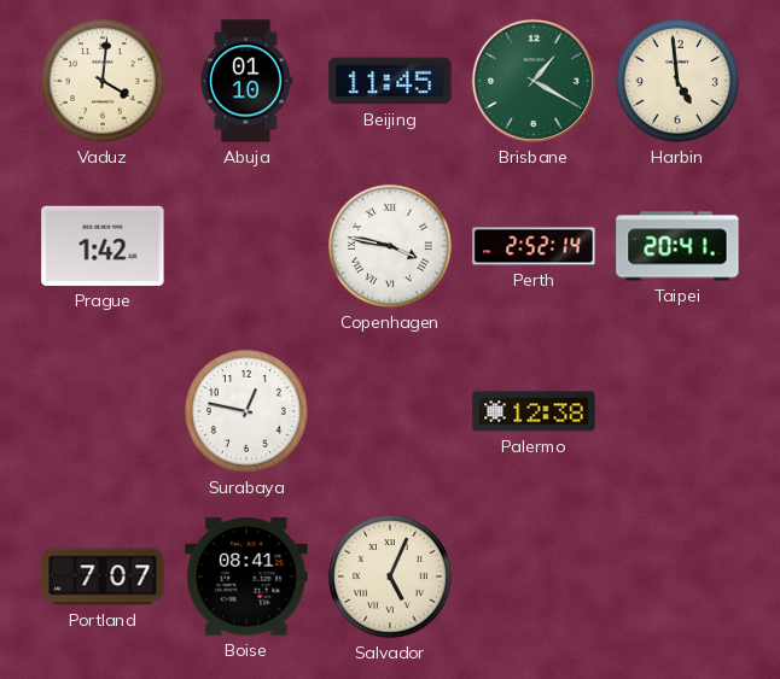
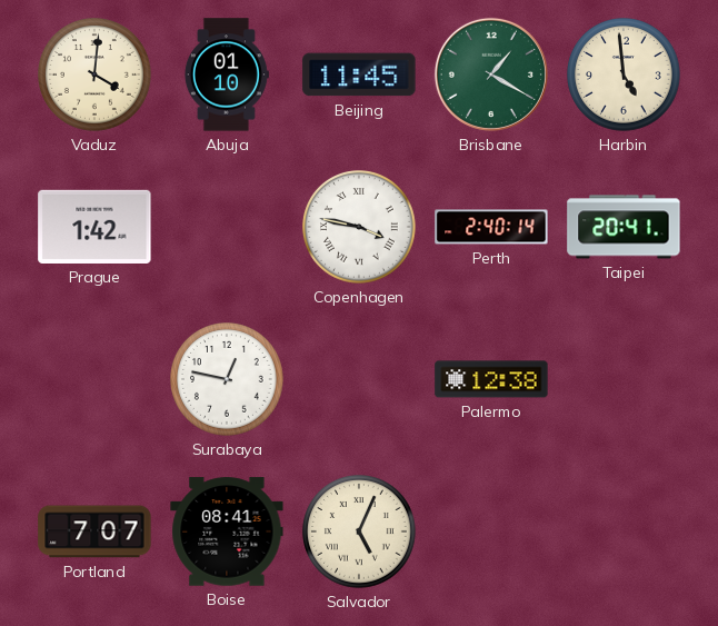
Perth: 2:52 -> 2:40
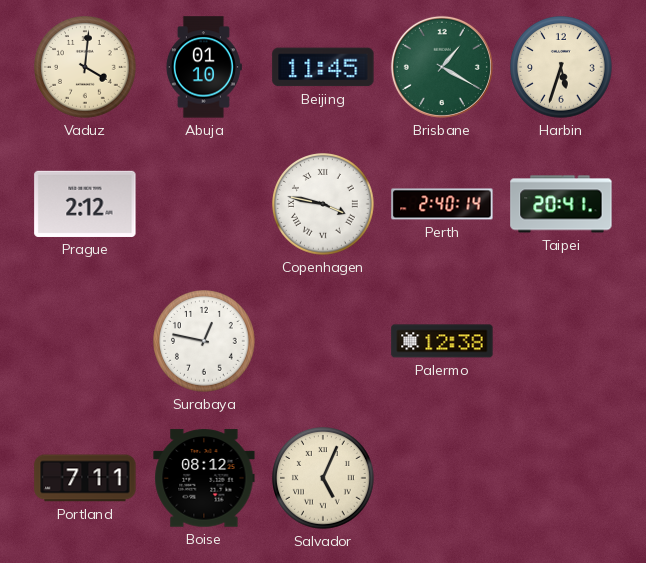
Harbin: 4:59 -> 5:33
Prague: 1:42 -> 2:12
Portland: 7:07 -> 7:11
Boise: 08:41 -> 08:12
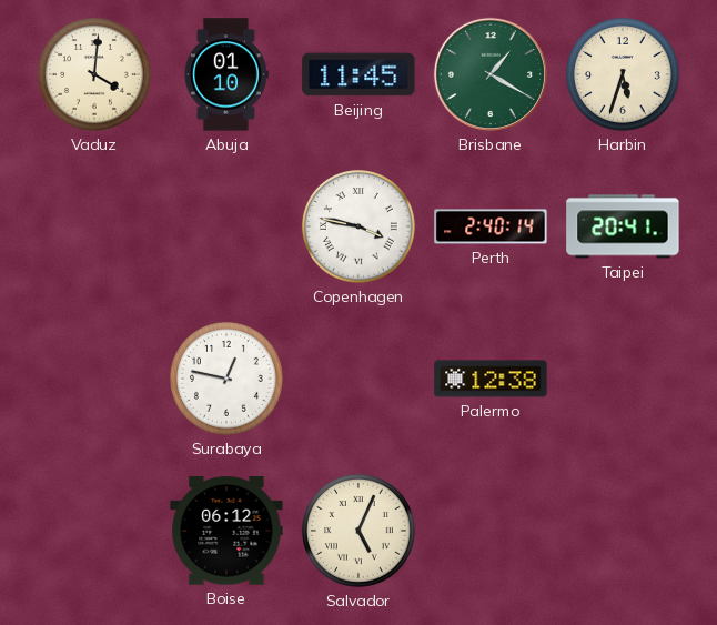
Prague: 2:12 -> none
Portland: 7:11 -> none
Boise: 08:12 -> 06:12
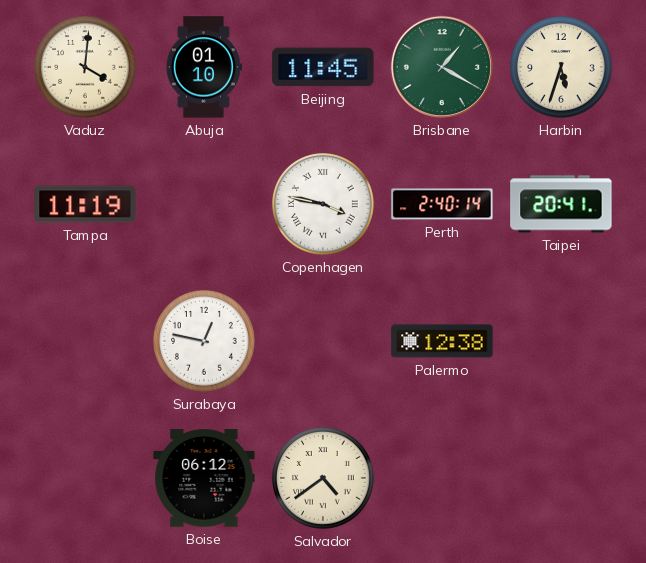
Tampa: none -> 11:19
Salvador: 5:04 -> 4:39
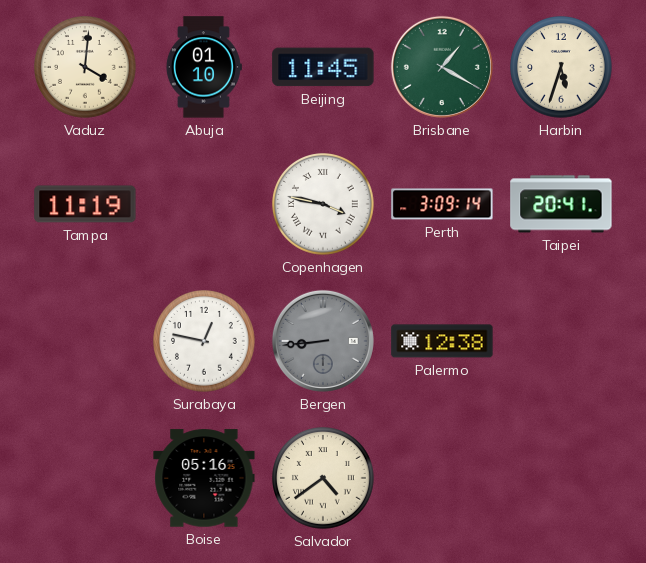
Perth: 2:40 -> 3:09
Bergen: none -> 8:44
Boise: 06:12 -> 05:16
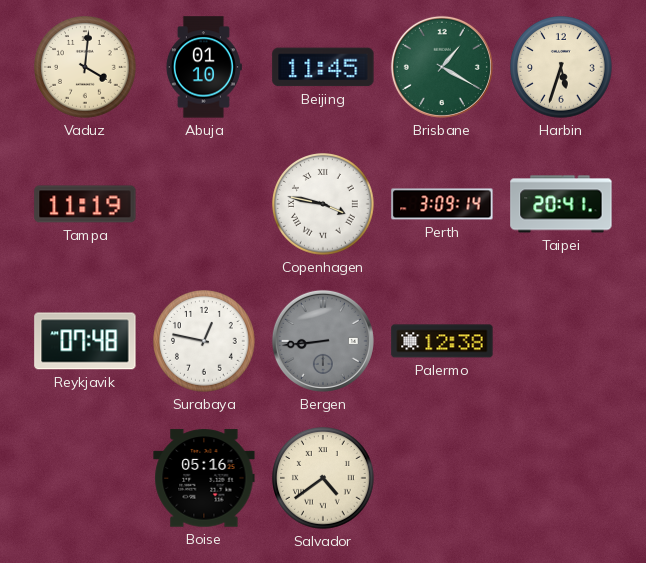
Reykjavik: none -> 07:48
